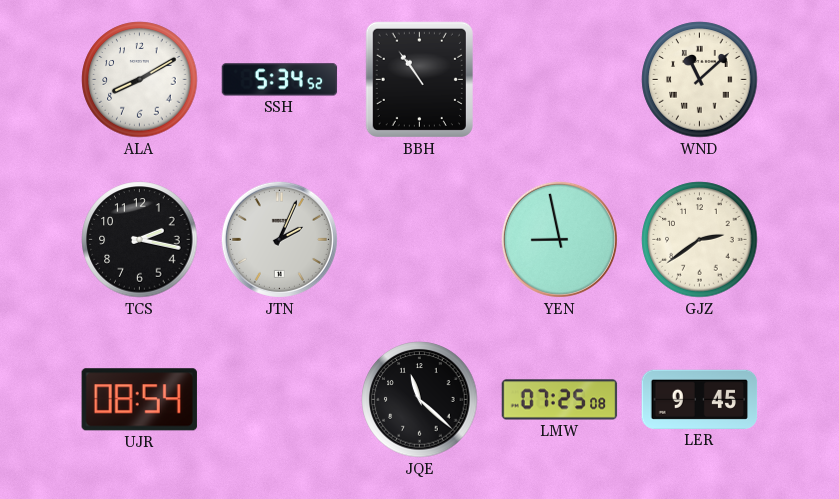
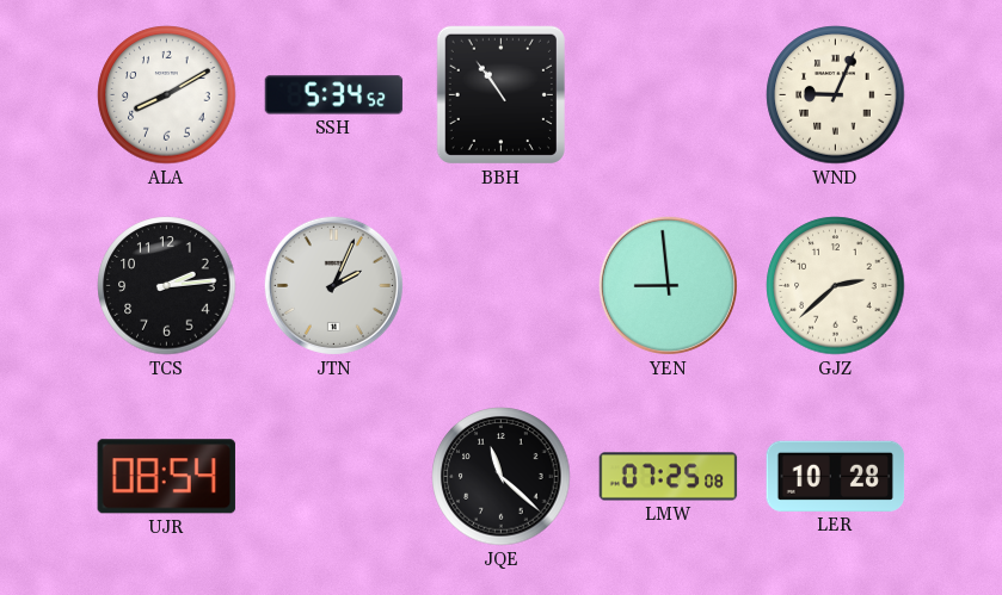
WND: 11:08 -> 9:04
TCS: 2:17 -> 2:14
YEN: 8:58 -> 8:59
GJZ: 2:39 -> 2:38
LER: 9:45 -> 10:28
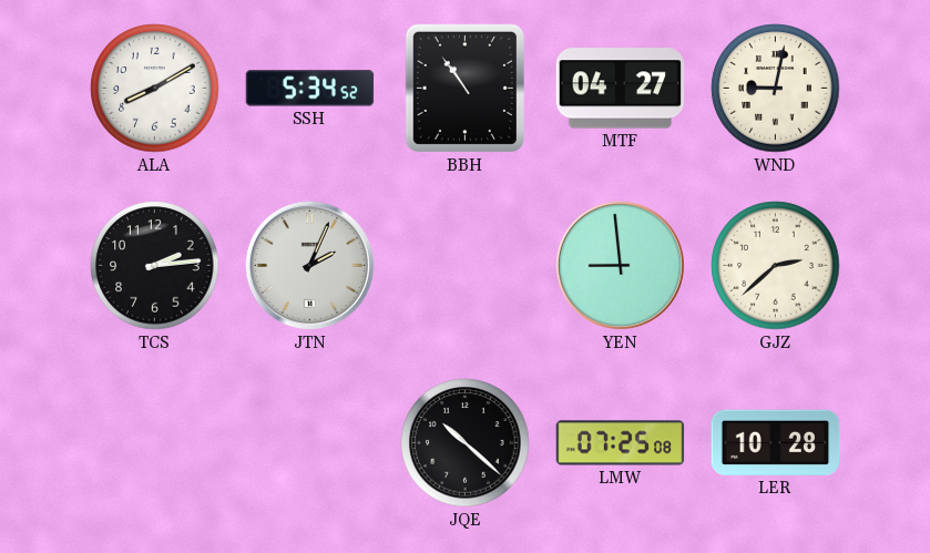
MTF: none -> 04:27
WND: 9:04 -> 9:02
UJR: 08:54 -> none
JQE: 11:22 -> 10:22
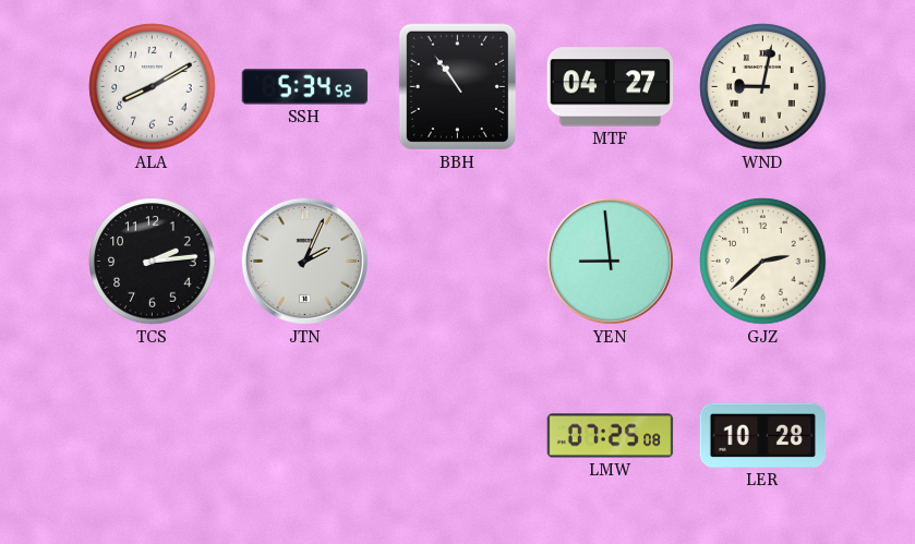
JQE: 10:22 -> none
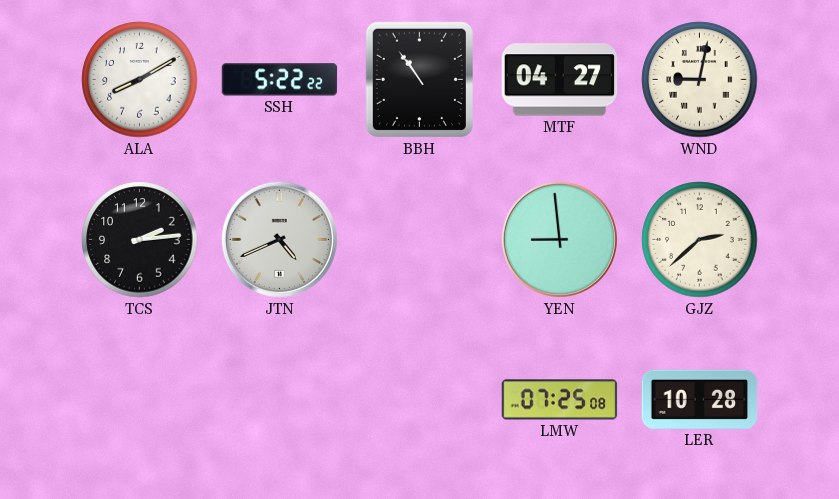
SSH: 5:34 -> 5:22
JTN: 2:04 -> 4:41
